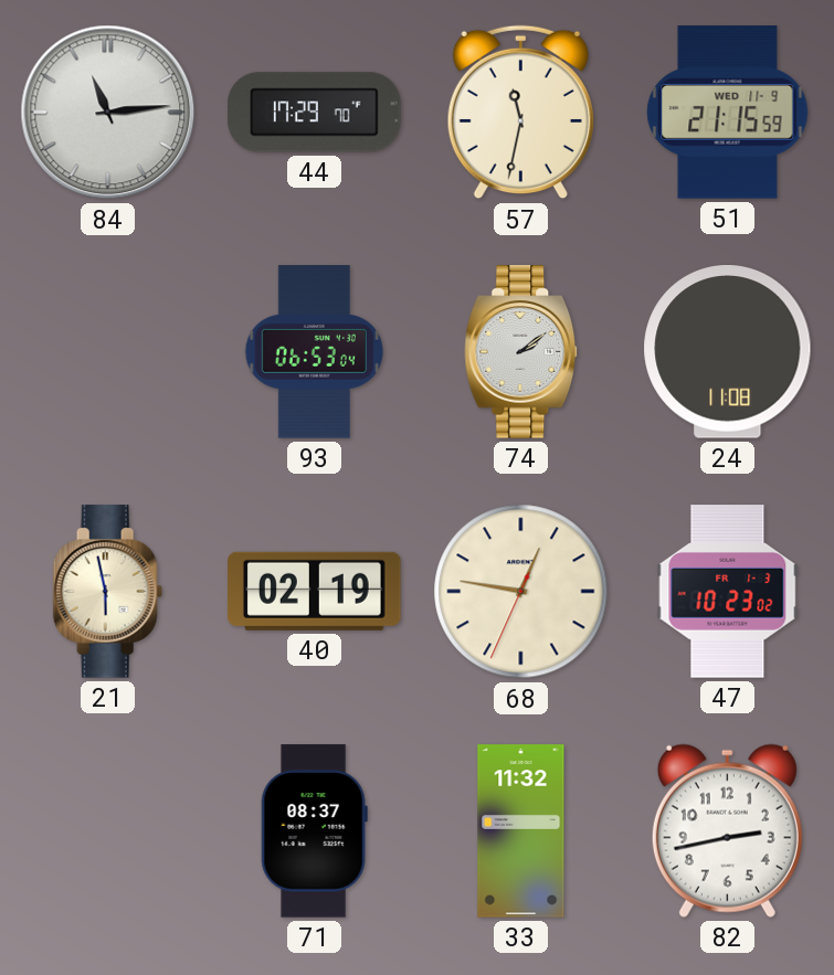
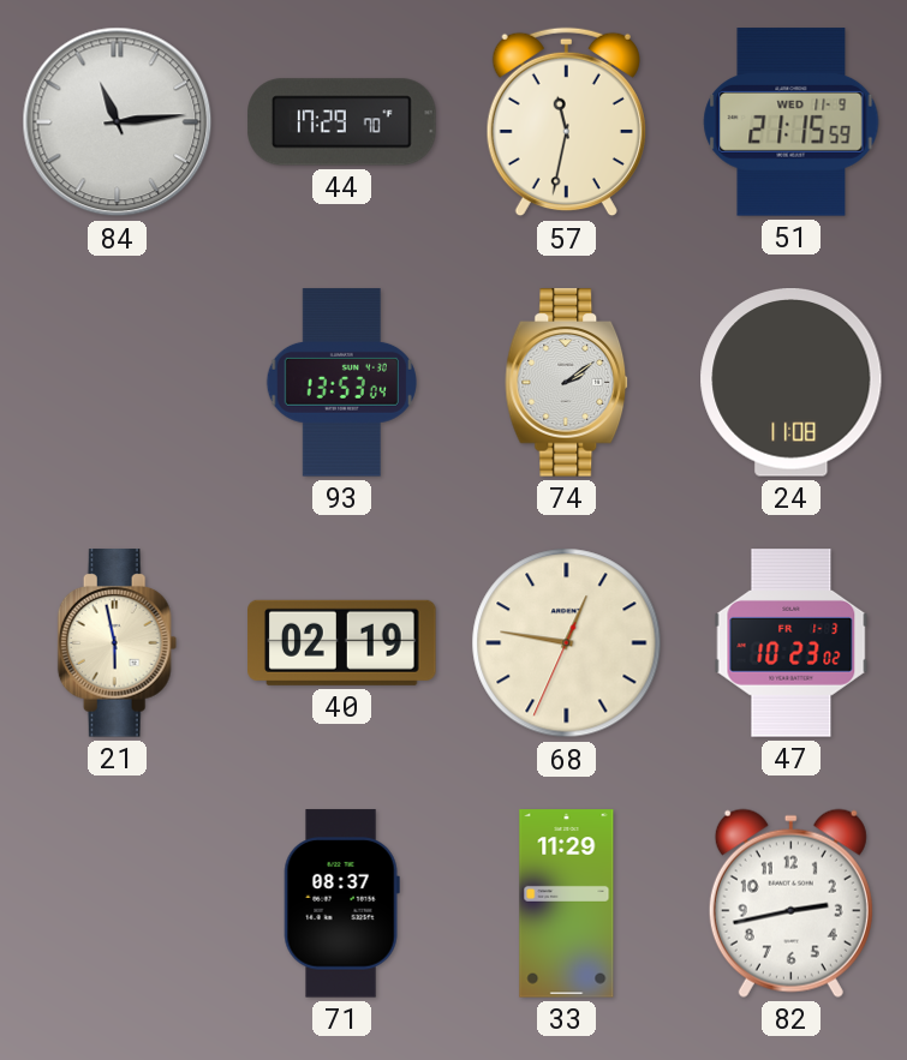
93: 06:53 -> 13:53
33: 11:32 -> 11:29
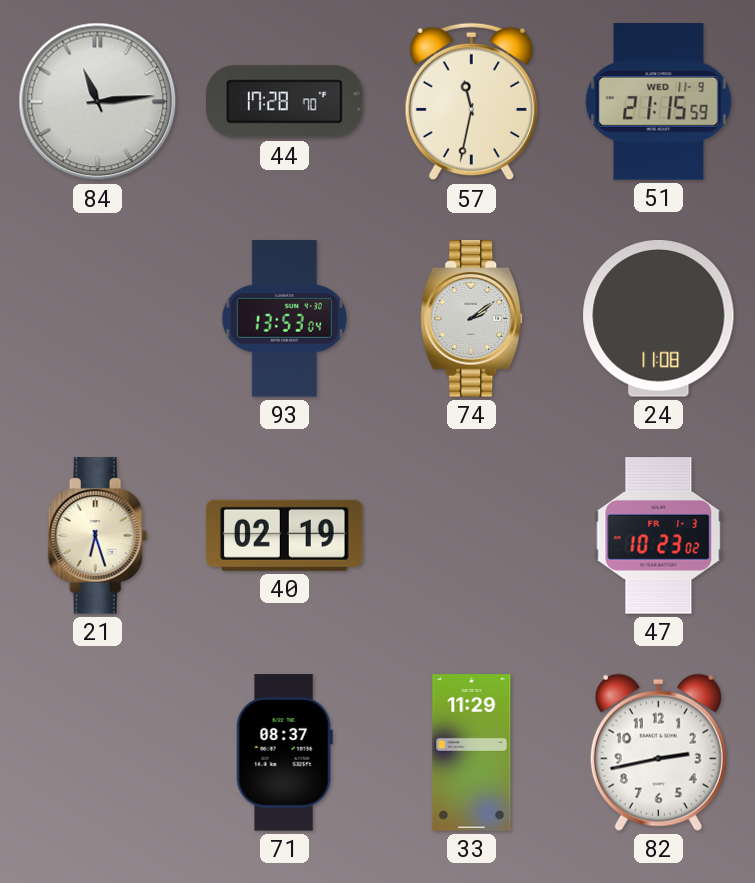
44: 17:29 -> 17:28
21: 5:58 -> 6:27
68: 12:46 -> none
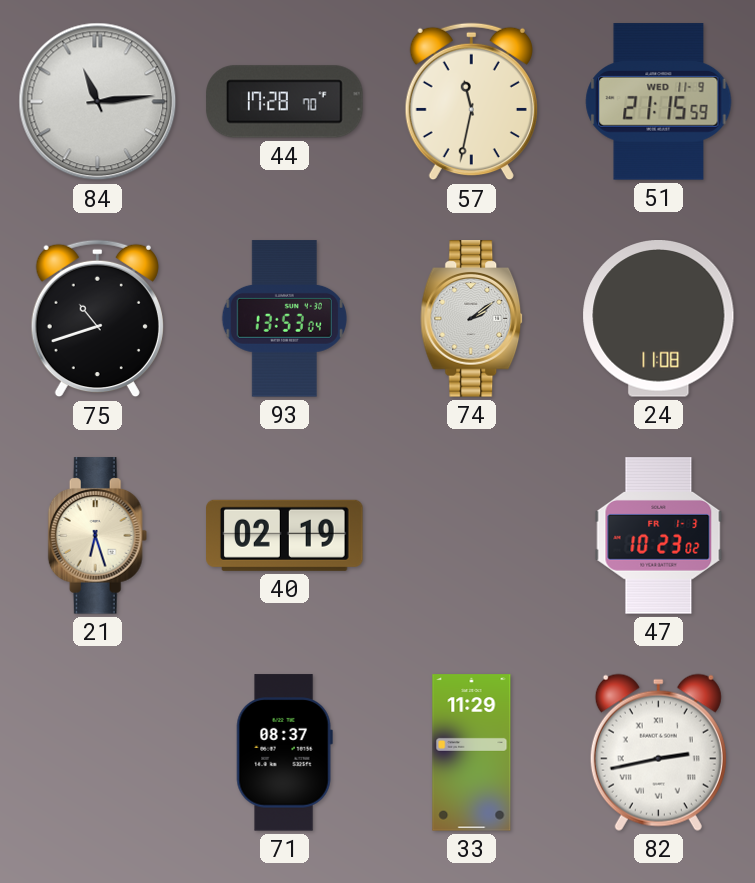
75: none -> 10:42
82 numerals: Arabic -> Roman
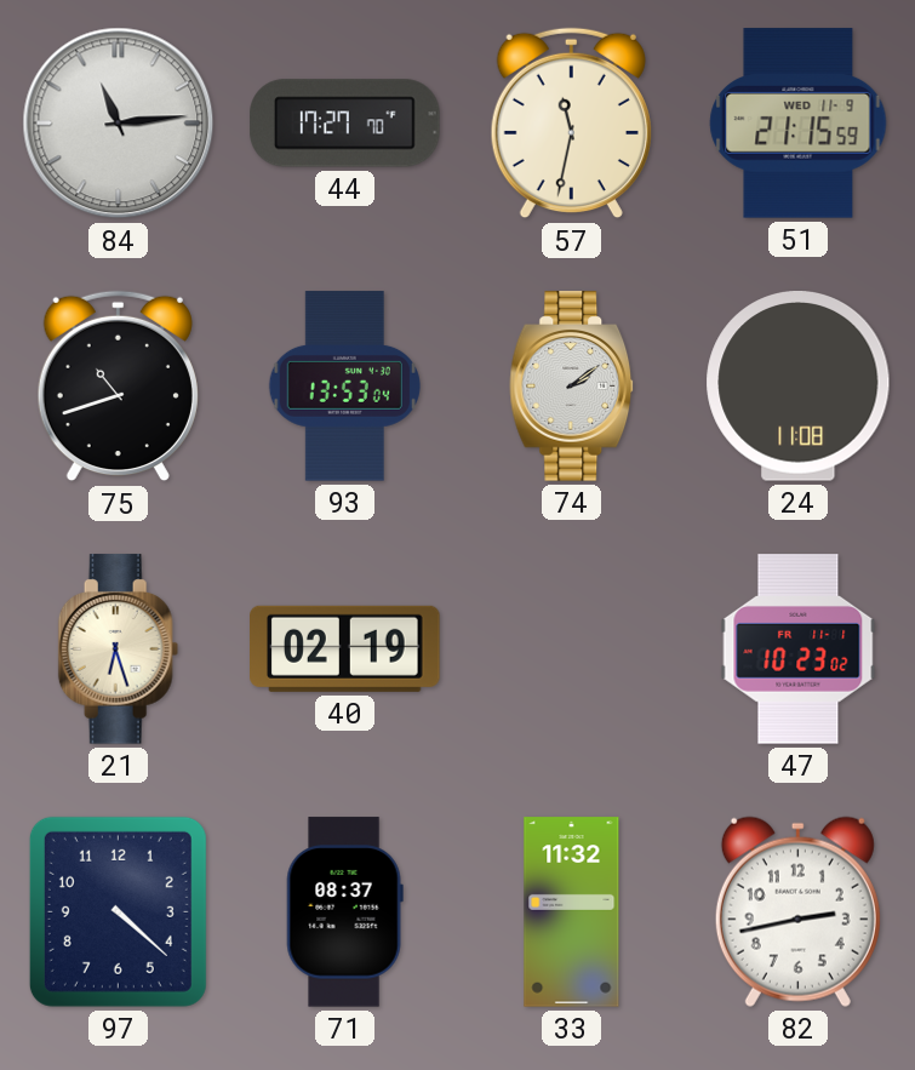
44: 17:28 -> 17:27
47 date: FR 1-3 -> FR 11-1
97: none -> 4:22
33: 11:29 -> 11:32
82 numerals: Roman -> Arabic
